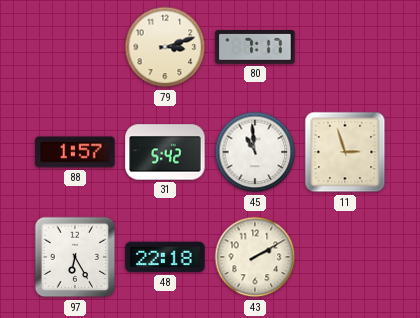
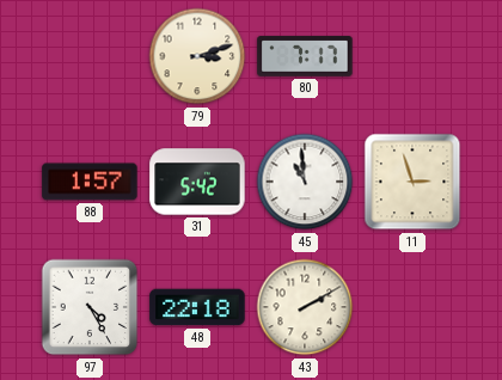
97: 6:25 -> 4:25
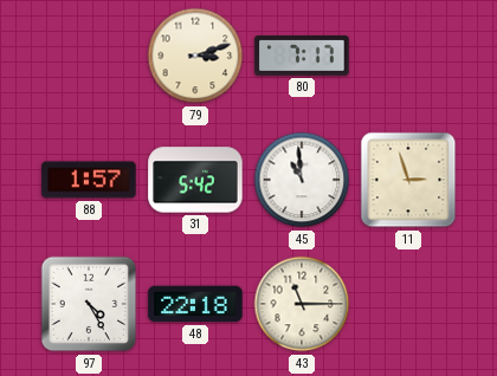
43: 2:10 -> 11:15
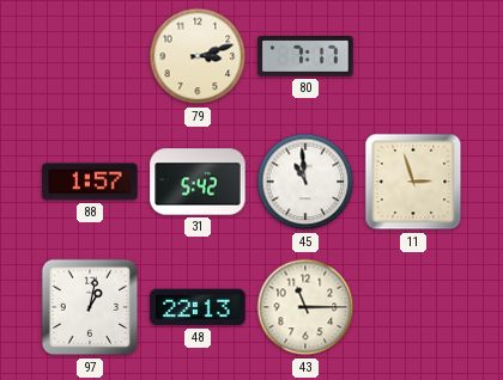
97: 4:25 -> 1:02
48: 22:18 -> 22:13
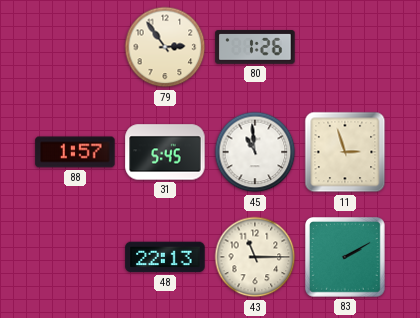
79: 3:12 -> 2:54
80: 7:17 -> 1:26
31: 5:42 -> 5:45
97: 1:02 -> none
83: none -> 2:10
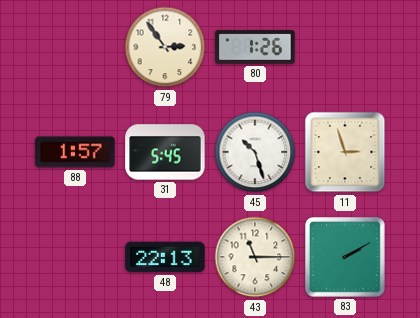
45: 10:59 -> 10:27
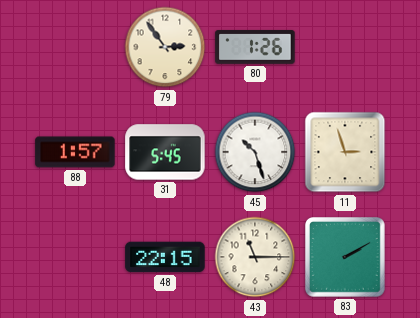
48: 22:13 -> 22:15
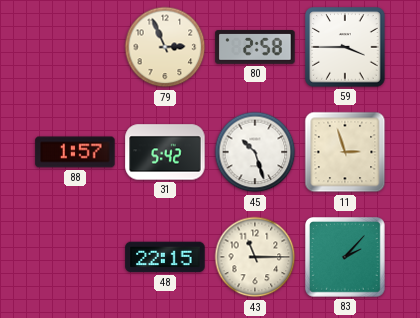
79: 2:54 -> 2:56
80: 1:26 -> 2:58
59: none -> 3:45
31: 5:45 -> 5:42
83: 2:10 -> 2:07
